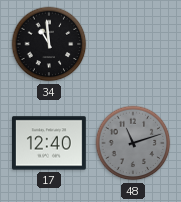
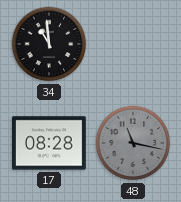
17: 12:40 -> 08:28
48: 11:12 -> 11:17
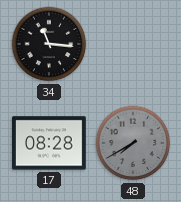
34: 10:59 -> 11:16
48: 11:17 -> 7:40
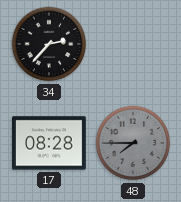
34: 11:16 -> 2:37
48: 7:40 -> 7:45
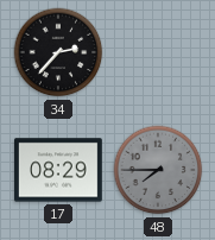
17: 08:28 -> 08:29
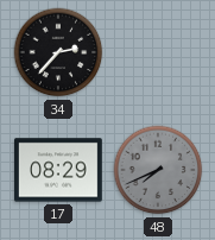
48: 7:45 -> 7:41
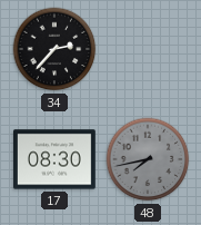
17: 08:29 -> 08:30
48: 7:41 -> 7:43
